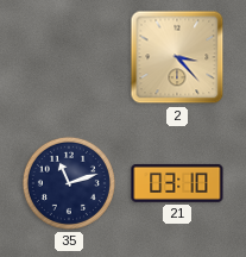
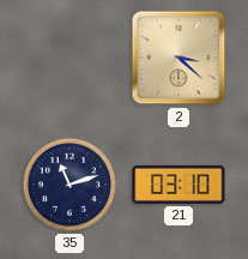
2: 3:23 -> 3:22
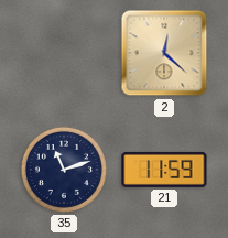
2: 3:22 -> 12:22
21: 03:10 -> 11:59
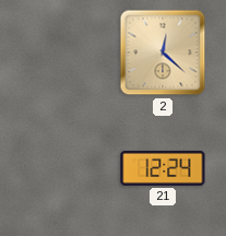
35: 11:12 -> none
21: 11:59 -> 12:24
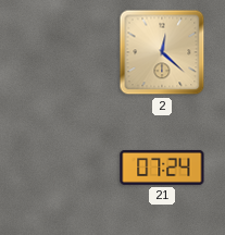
21: 12:24 -> 07:24
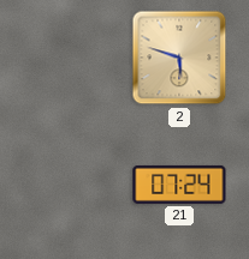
2: 12:22 -> 5:48
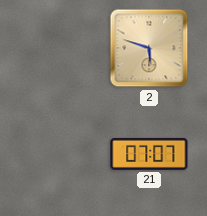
21: 07:24 -> 07:07
